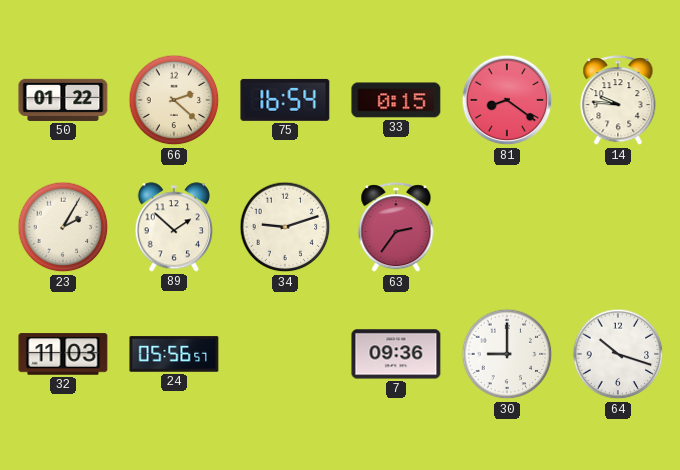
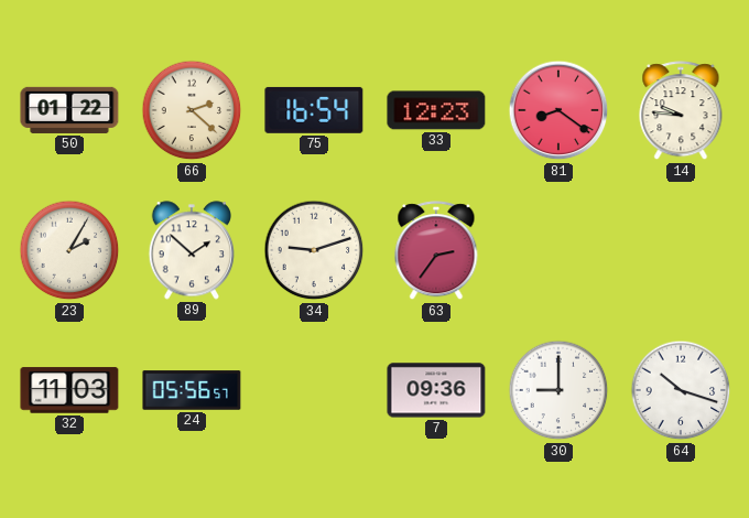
33: 0:15 -> 12:23
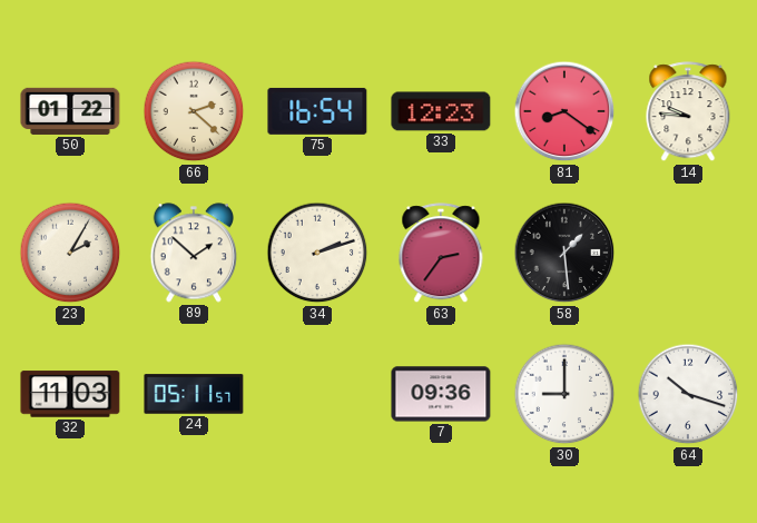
34: 9:12 -> 2:12
58: none -> 1:29
24: 05:56 -> 05:11
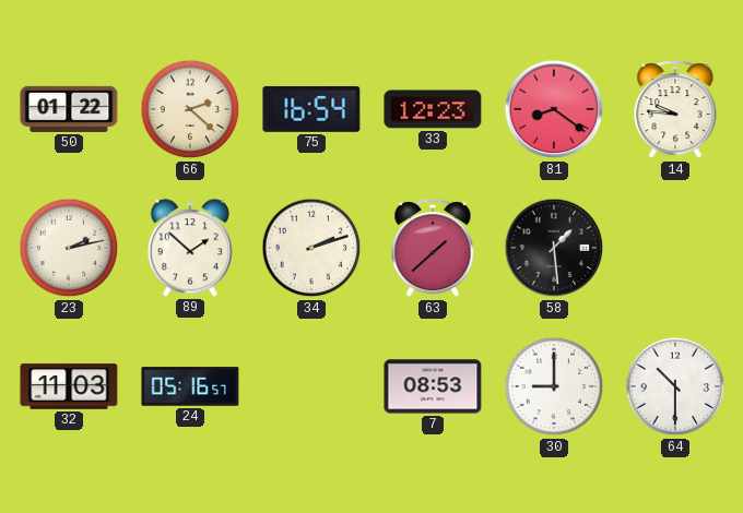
23: 2:05 -> 2:13
63: 2:36 -> 1:38
24: 05:11 -> 05:16
7: 09:36 -> 08:53
64: 10:18 -> 10:30
